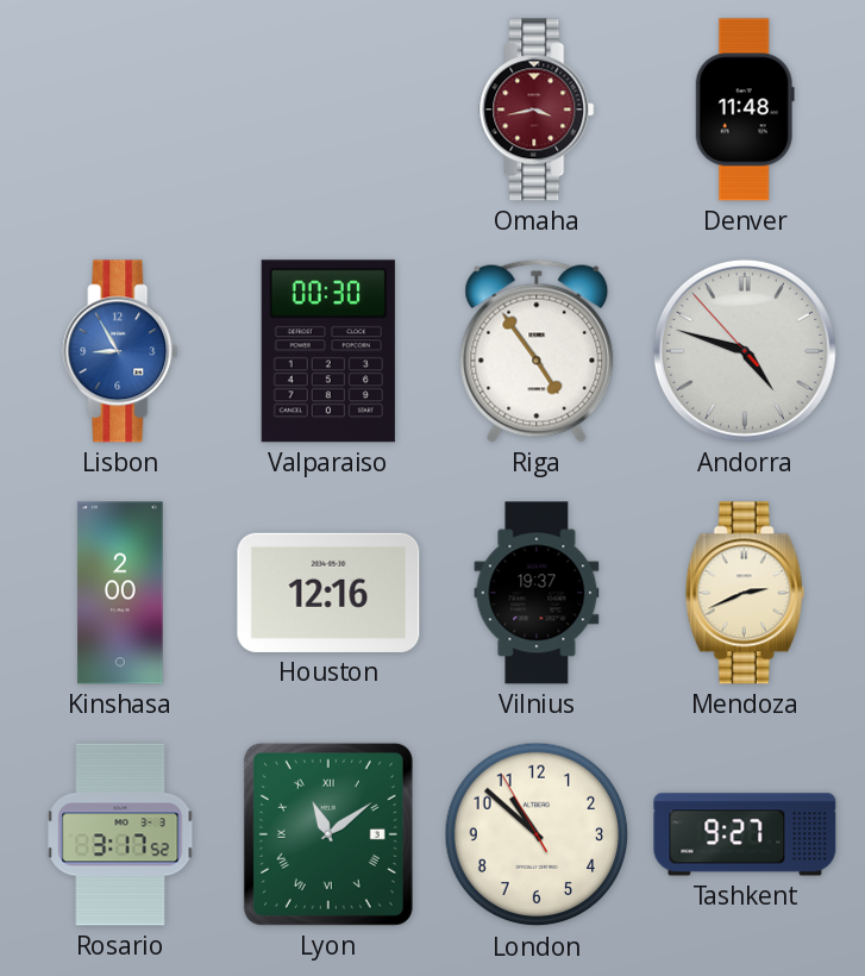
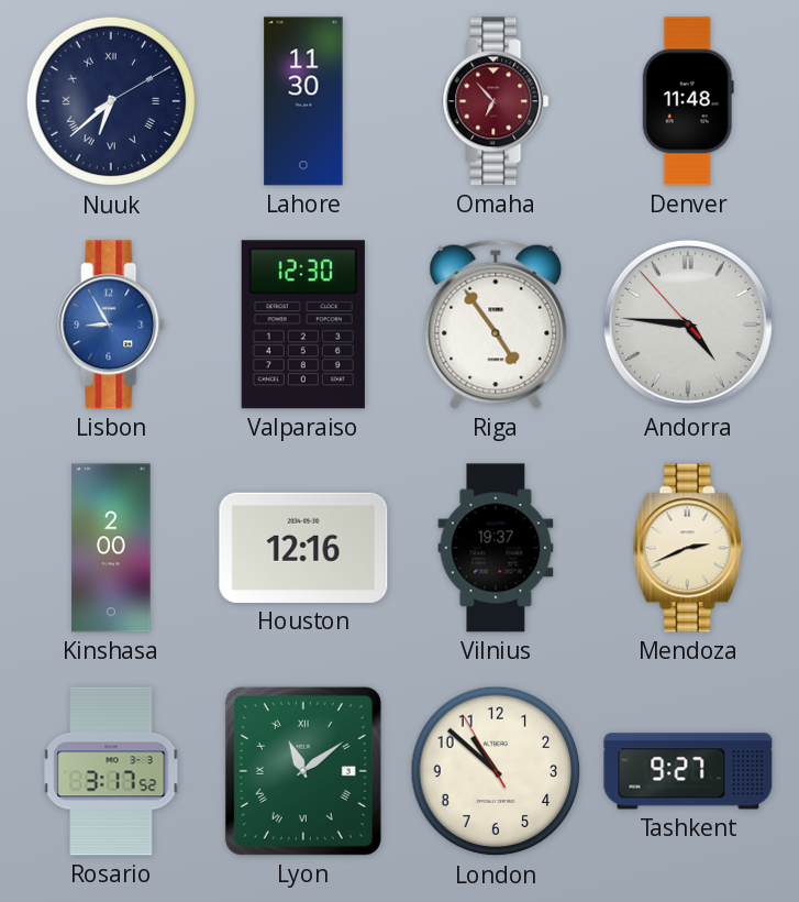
Nuuk: none -> 6:38
Lahore: none -> 11:30
Omaha: 3:43 -> 6:53
Valparaiso: 00:30 -> 12:30
Andorra: 4:47 -> 4:45
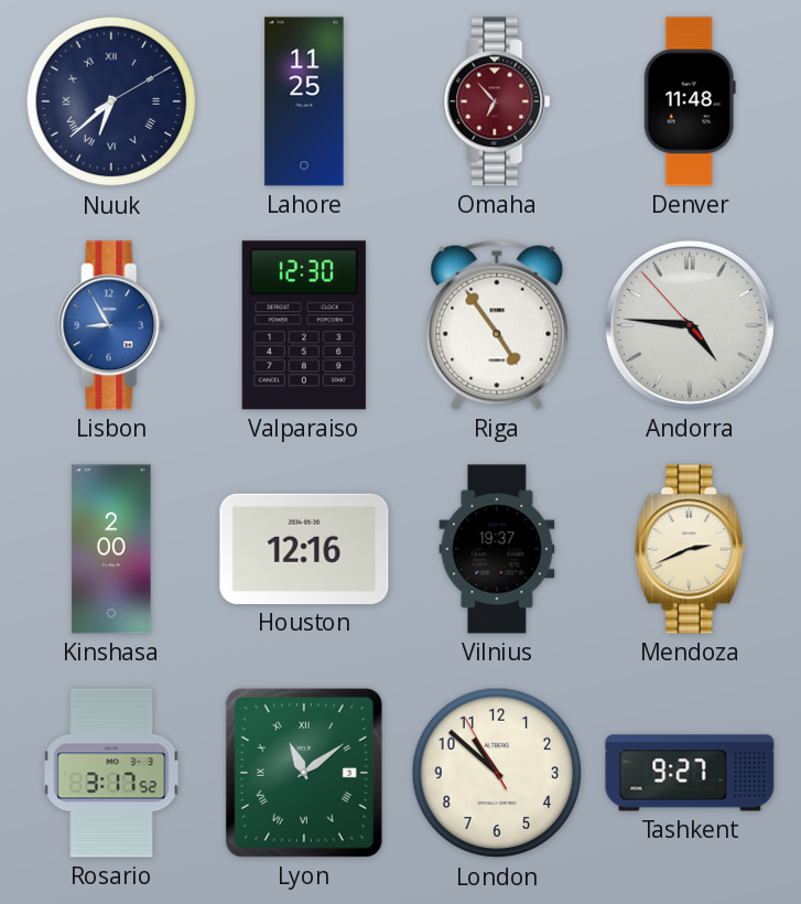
Lahore: 11:30 -> 11:25
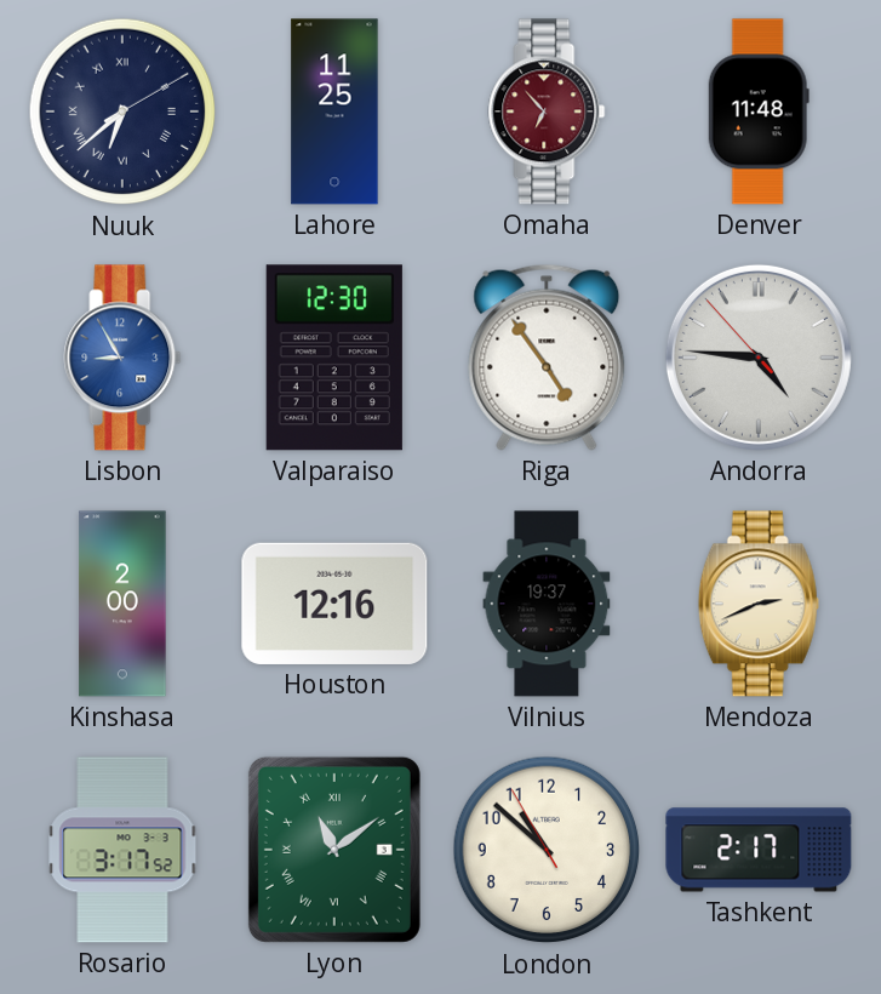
Tashkent: 9:27 -> 2:17
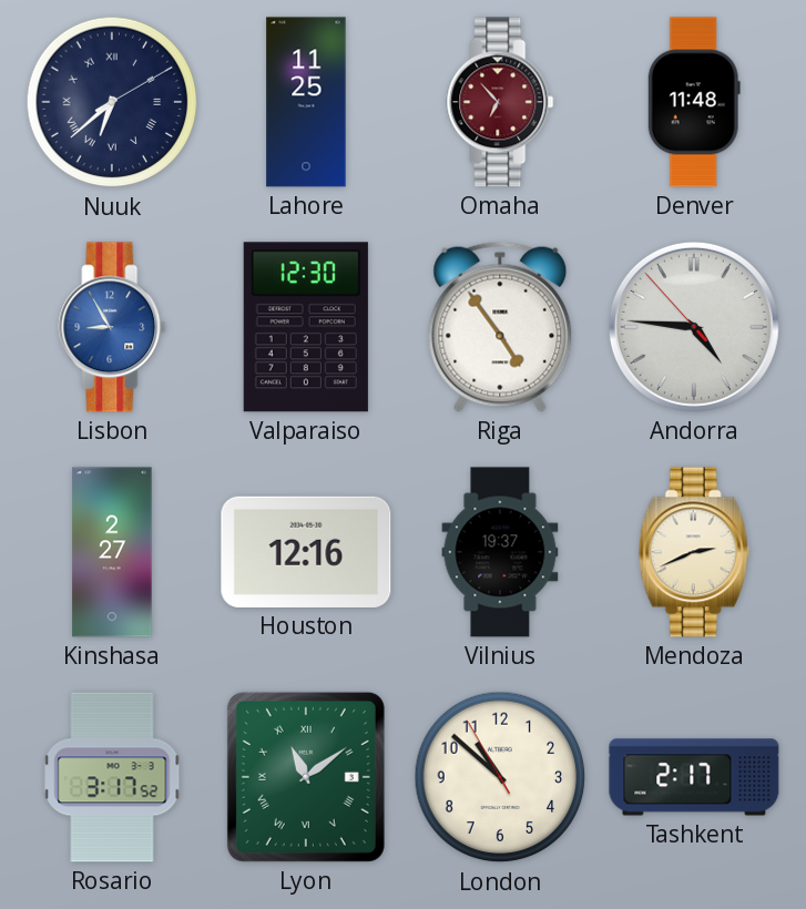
Kinshasa: 2:00 -> 2:27
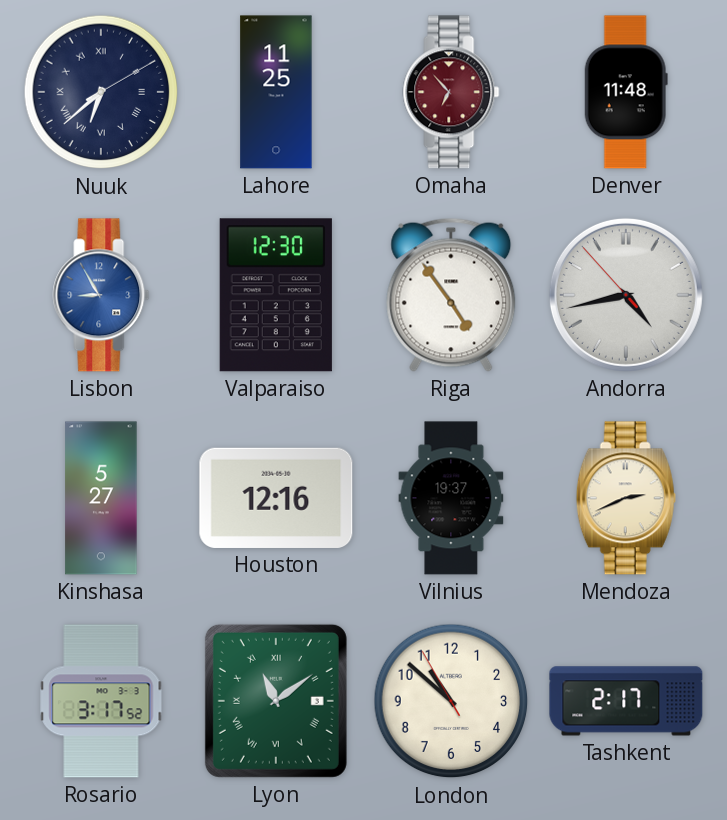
Andorra: 4:45 -> 4:42
Kinshasa: 2:27 -> 5:27
